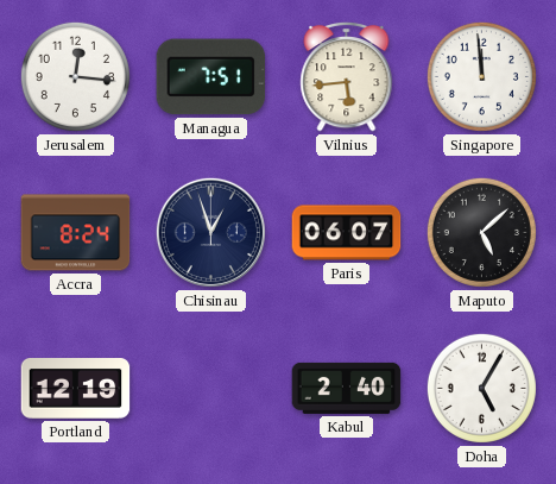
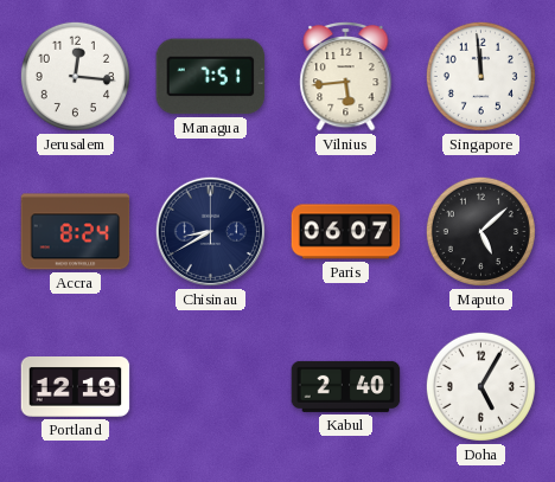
Chisinau: 12:57 -> 8:40
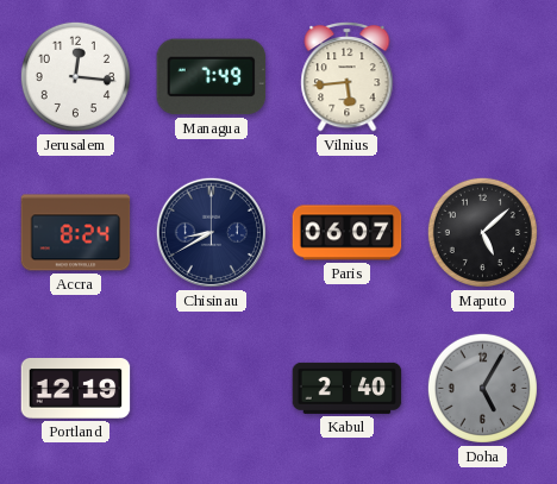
Managua: 7:51 -> 7:49
Singapore: 11:59 -> none
Doha dial: white -> grey
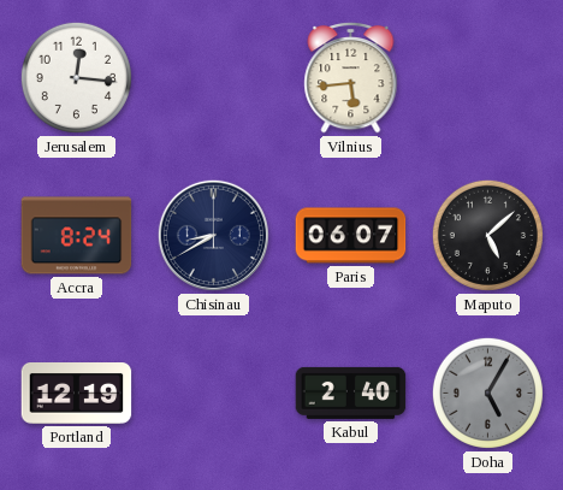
Managua: 7:49 -> none
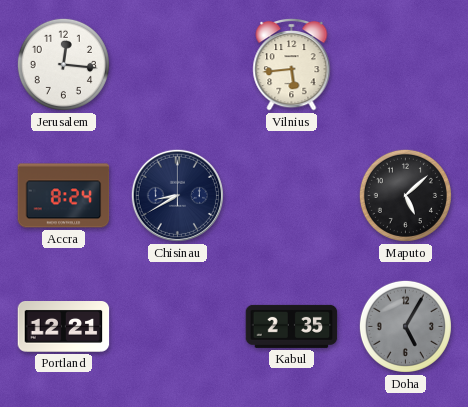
Paris: 06:07 -> none
Portland: 12:19 -> 12:21
Kabul: 2:40 -> 2:35
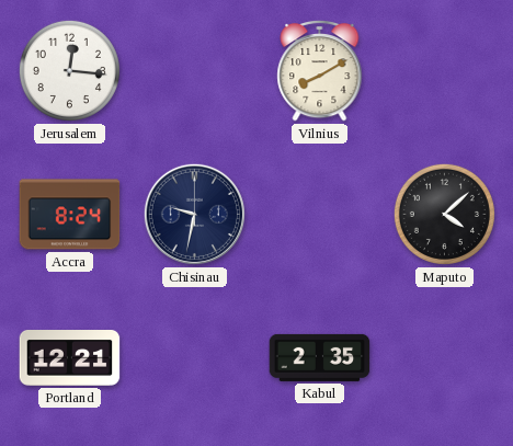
Vilnius: 5:44 -> 8:10
Chisinau: 8:40 -> 9:32
Maputo: 5:08 -> 4:08
Doha: 5:05 -> none
